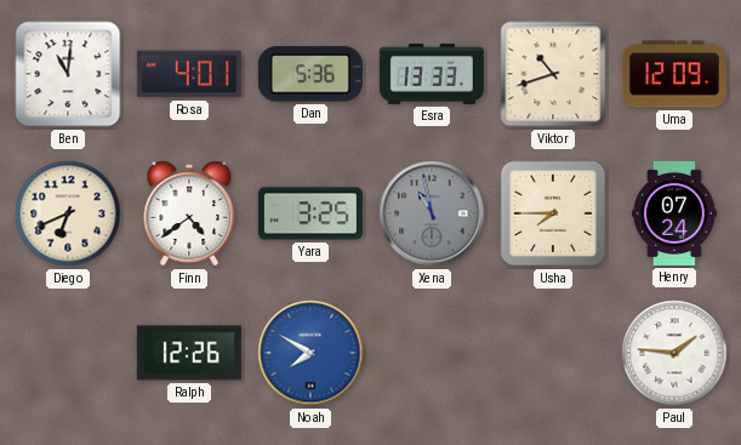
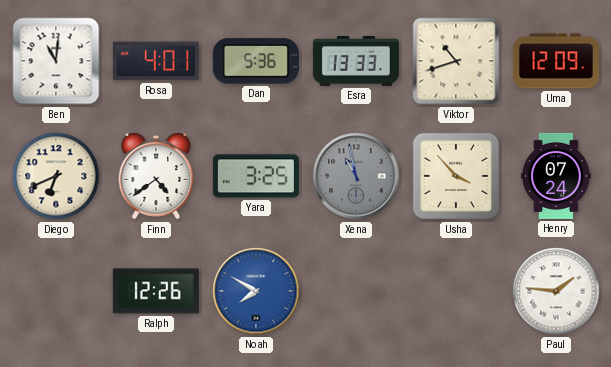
Usha: 7:45 -> 3:53
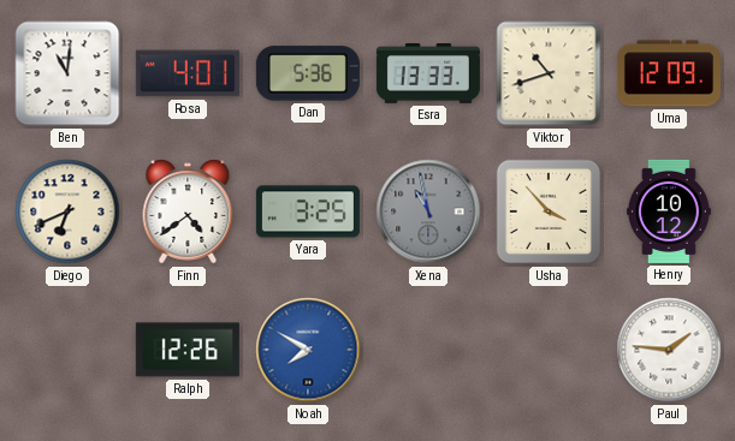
Henry: 07:24 -> 10:12
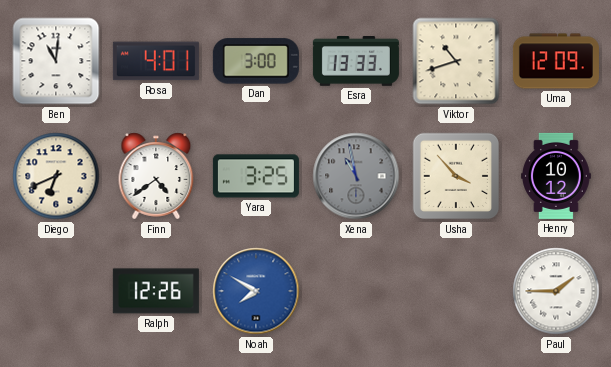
Dan: 5:36 -> 3:00
Paul: 1:46 -> 1:45
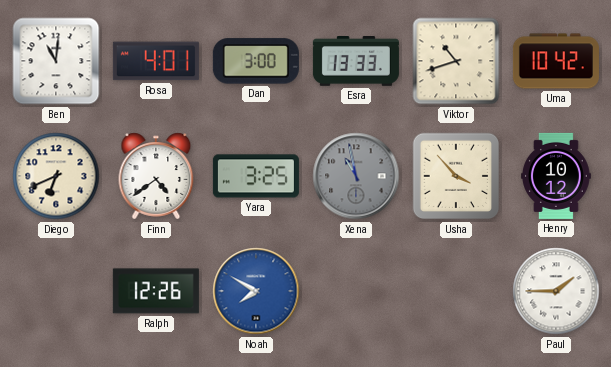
Uma: 12:09 -> 10:42
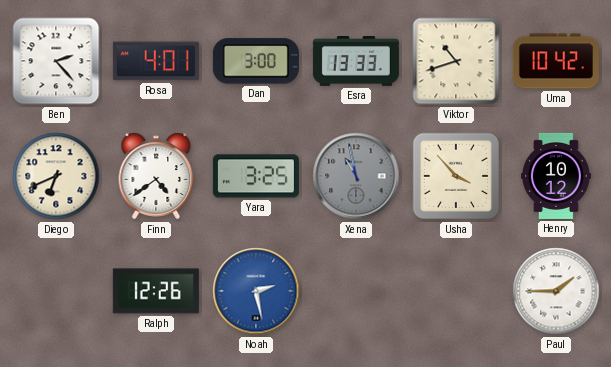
Ben: 11:01 -> 2:23
Noah: 7:50 -> 2:28
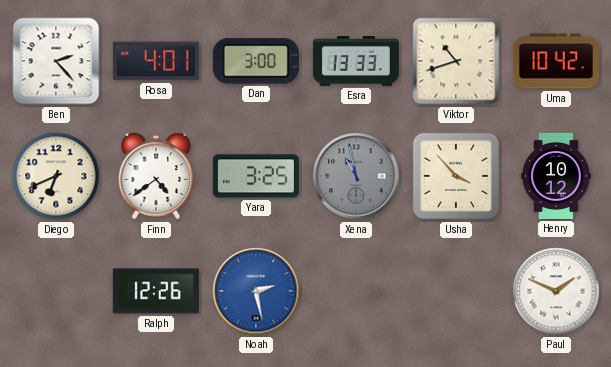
Paul: 1:45 -> 1:49
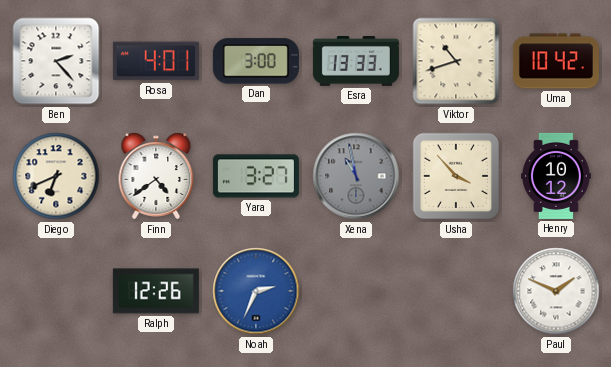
Yara: 3:25 -> 3:27
Noah: 2:28 -> 2:34
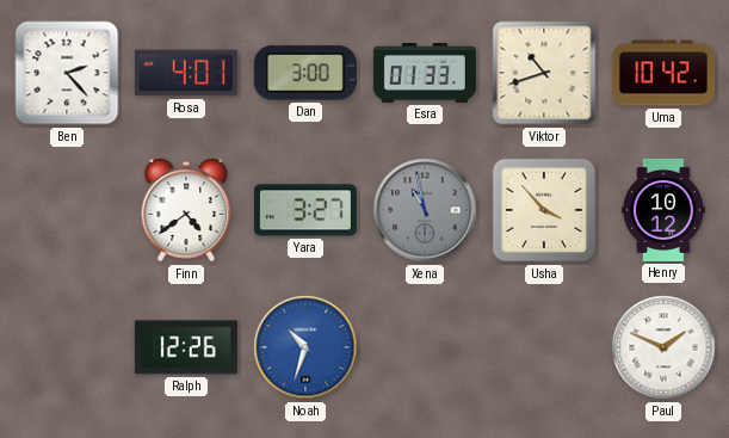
Esra: 13:33 -> 01:33
Diego: 6:41 -> none
Noah: 2:34 -> 10:33
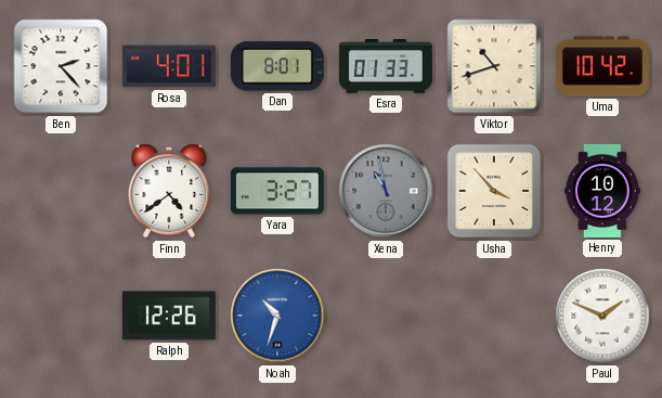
Dan: 3:00 -> 8:01
